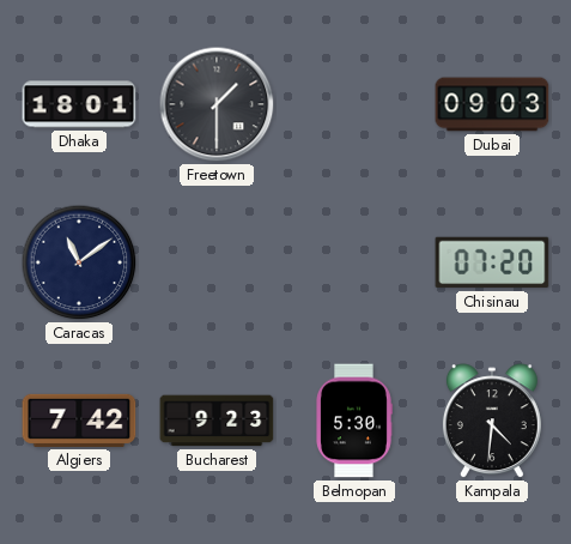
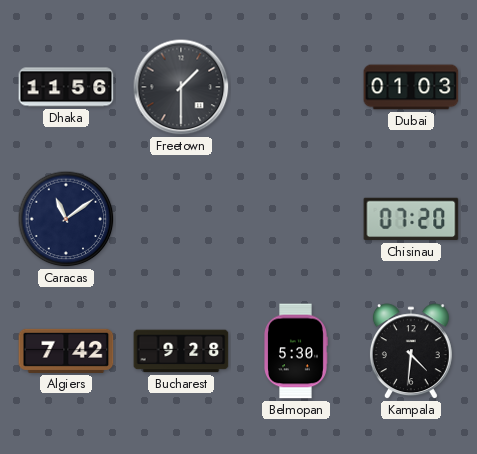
Dhaka: 18:01 -> 11:56
Dubai: 09:03 -> 01:03
Bucharest: 9:23 -> 9:28
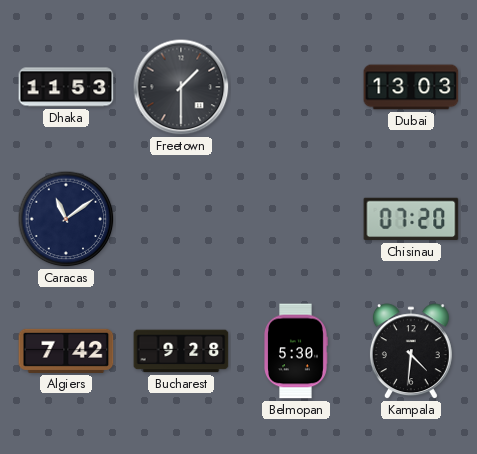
Dhaka: 11:56 -> 11:53
Dubai: 01:03 -> 13:03
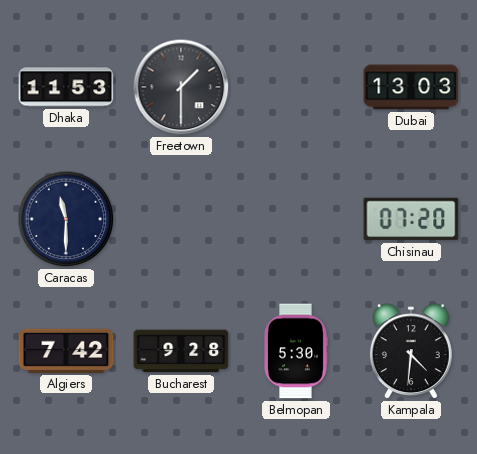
Caracas: 11:09 -> 11:30
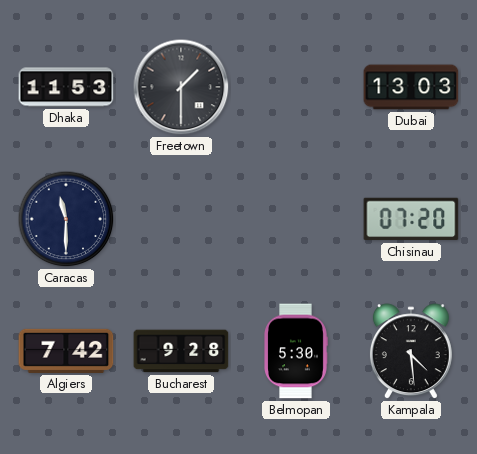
Kampala: 4:31 -> 4:29
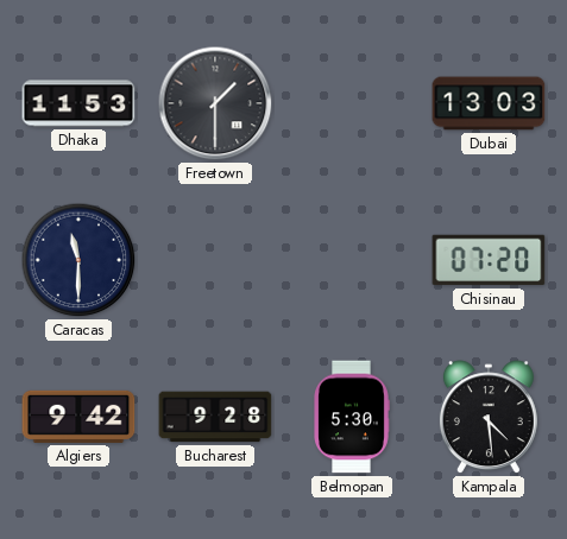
Algiers: 7:42 -> 9:42
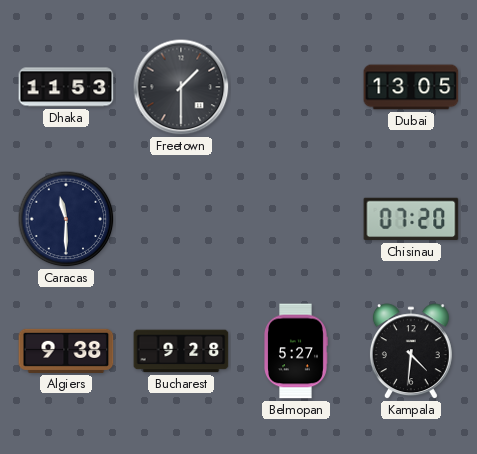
Dubai: 13:03 -> 13:05
Algiers: 9:42 -> 9:38
Belmopan: 5:30 -> 5:27
Kampala: 4:29 -> 4:31
